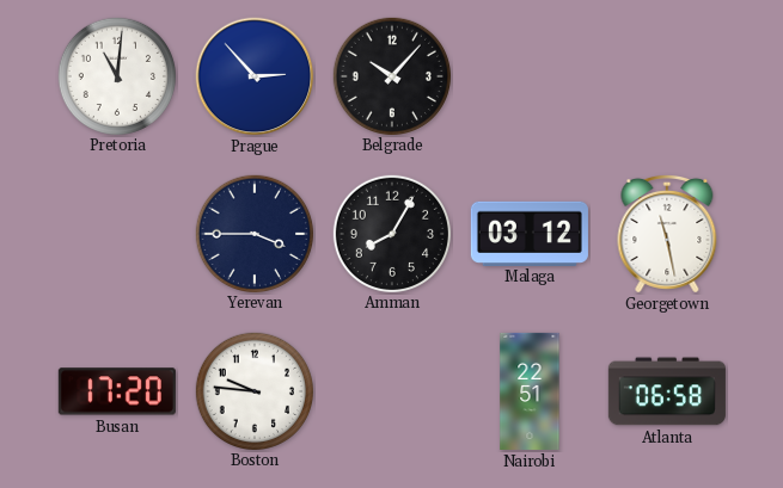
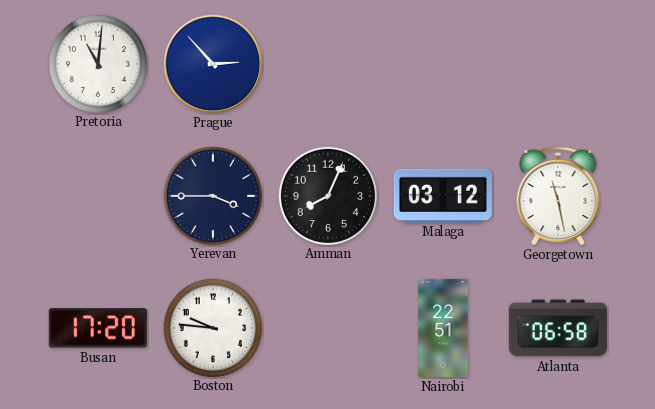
Belgrade: 10:07 -> none
Amman: 8:05 -> 8:04
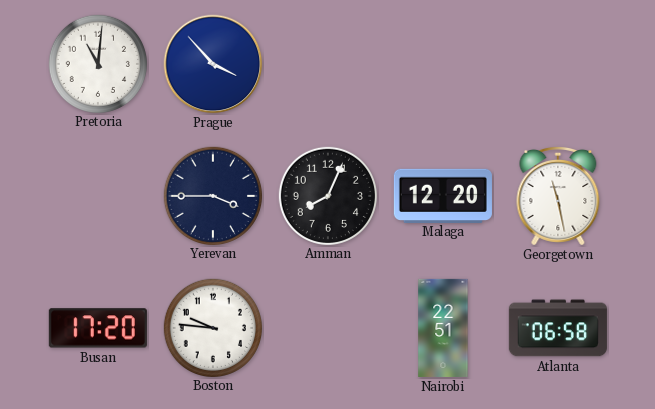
Prague: 2:53 -> 3:53
Malaga: 03:12 -> 12:20
